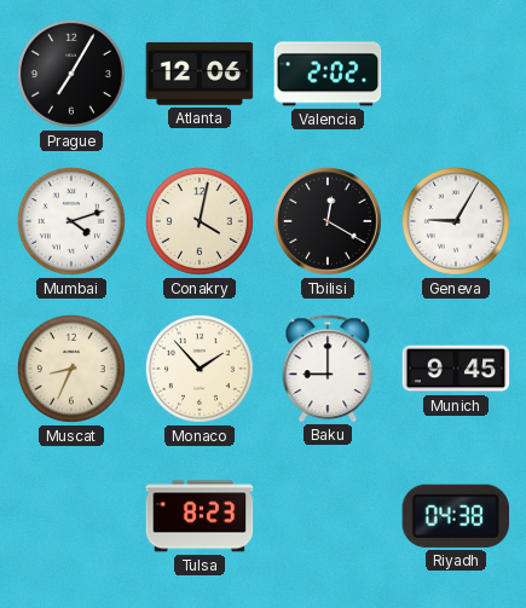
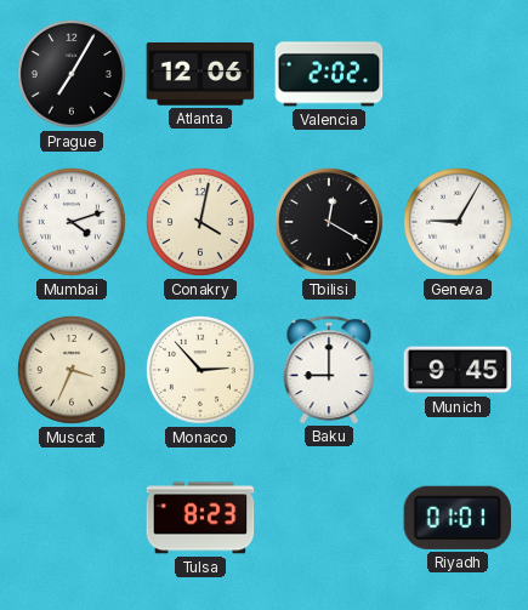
Muscat: 8:34 -> 3:34
Monaco: 1:53 -> 2:53
Riyadh: 04:38 -> 01:01
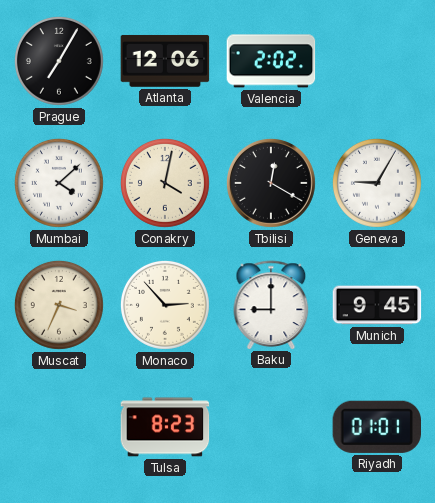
Mumbai: 4:12 -> 4:08
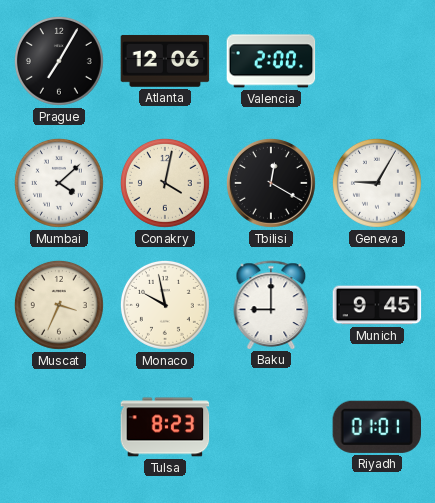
Valencia: 2:02 -> 2:00
Monaco: 2:53 -> 9:58
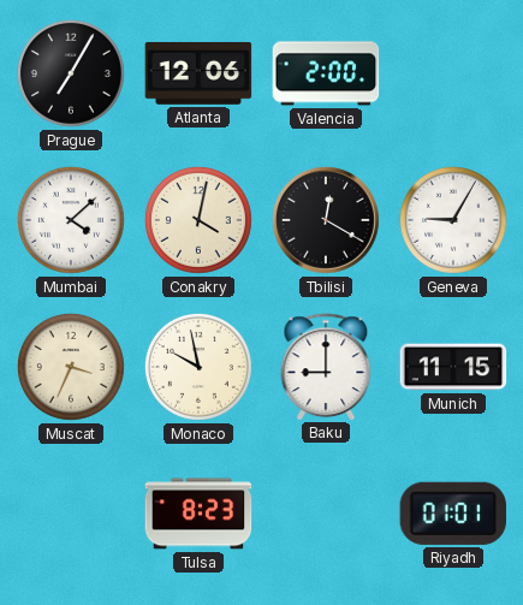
Munich: 9:45 -> 11:15
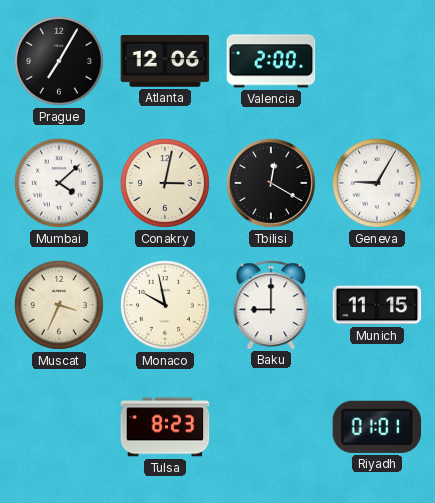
Conakry: 4:02 -> 3:02
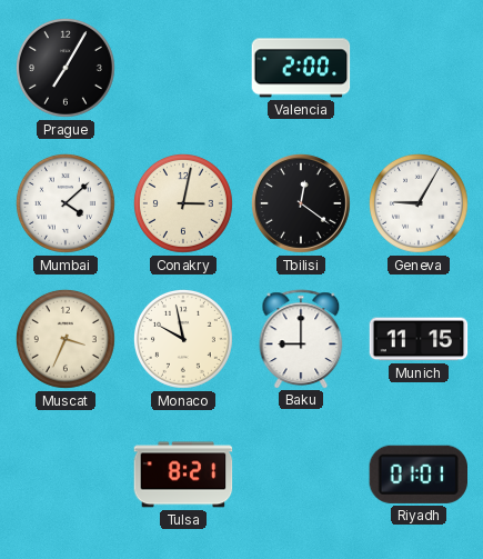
Atlanta: 12:06 -> none
Tbilisi: 12:20 -> 12:21
Tulsa: 8:23 -> 8:21
